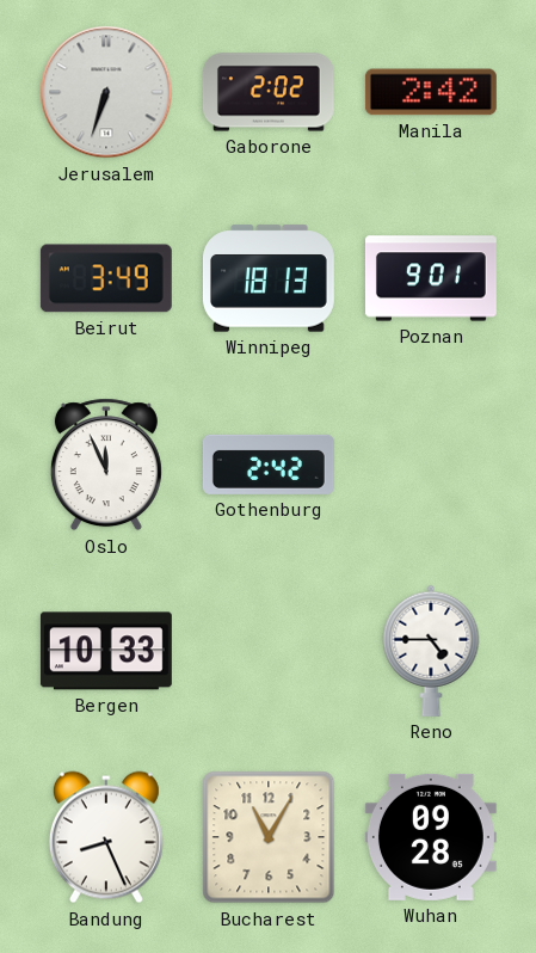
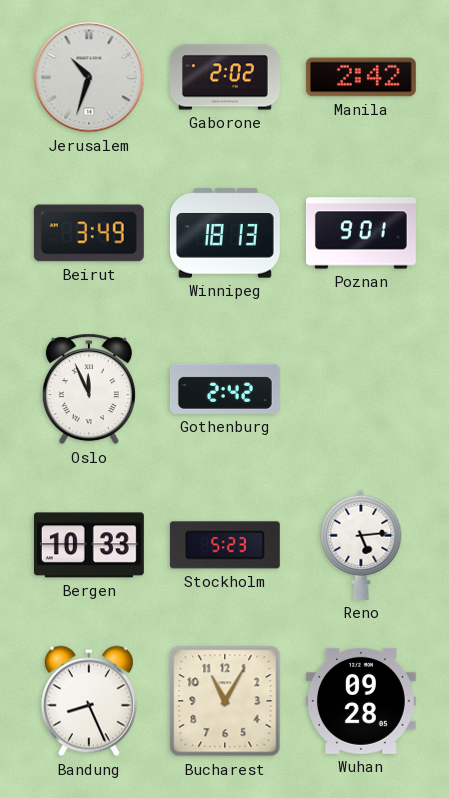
Jerusalem: 6:33 -> 10:33
Stockholm: none -> 5:23
Reno: 4:45 -> 5:14
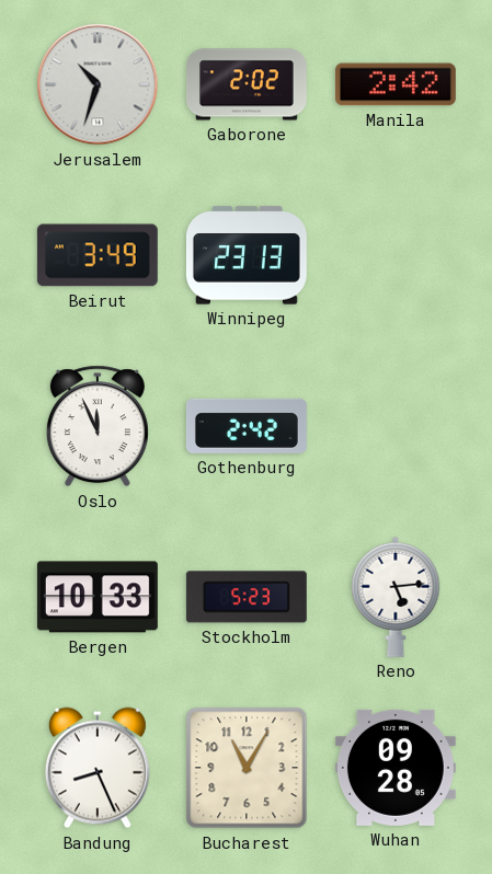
Winnipeg: 18:13 -> 23:13
Poznan: 9:01 -> none
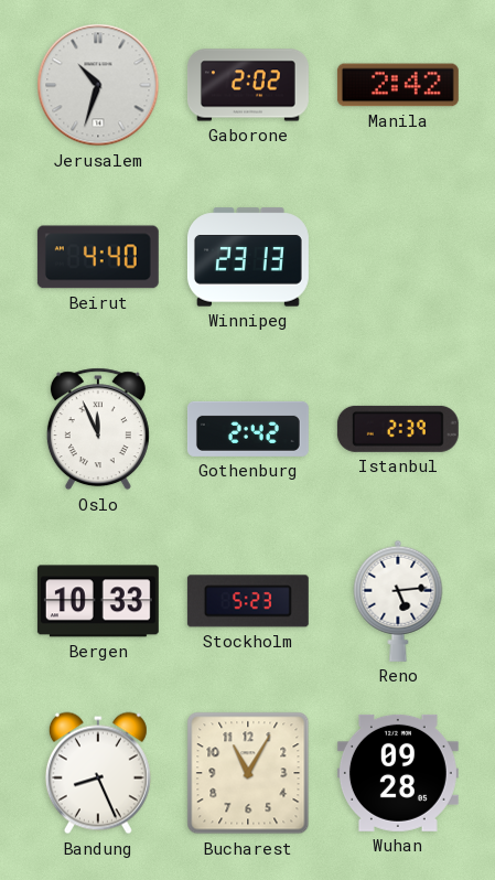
Beirut: 3:49 -> 4:40
Istanbul: none -> 2:39
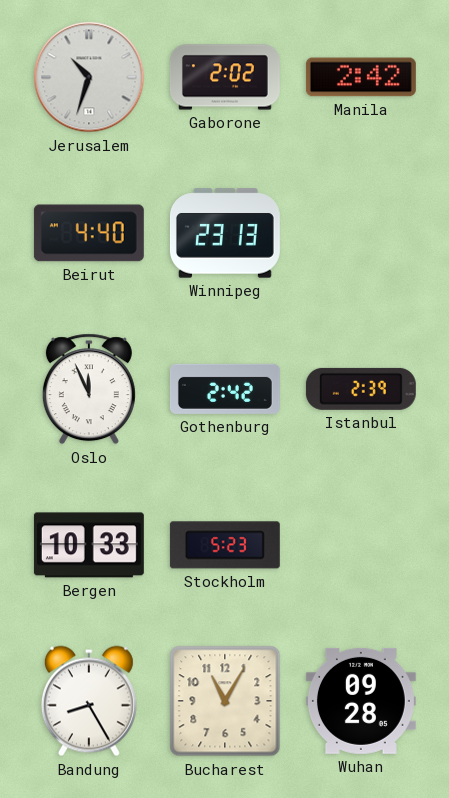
Reno: 5:14 -> none
Bandung: 8:26 -> 8:25
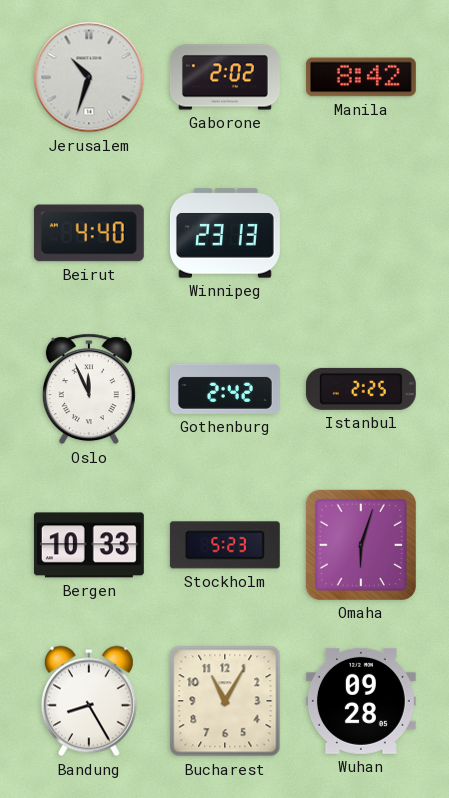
Manila: 2:42 -> 8:42
Istanbul: 2:39 -> 2:25
Omaha: none -> 6:03
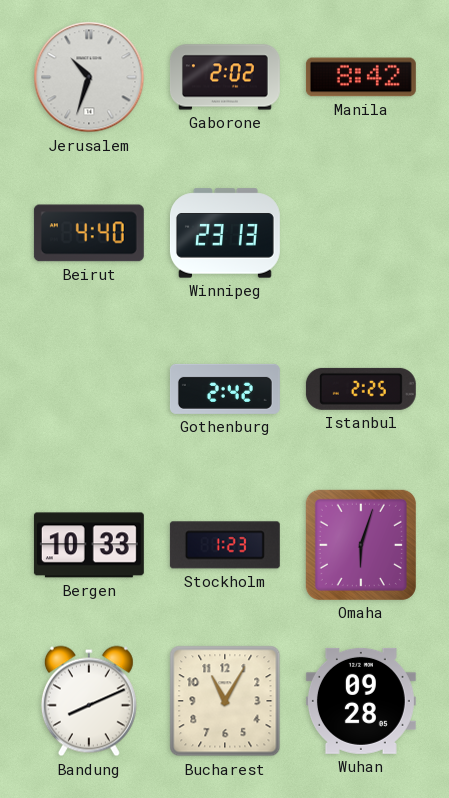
Oslo: 11:56 -> none
Stockholm: 5:23 -> 1:23
Bandung: 8:25 -> 8:11
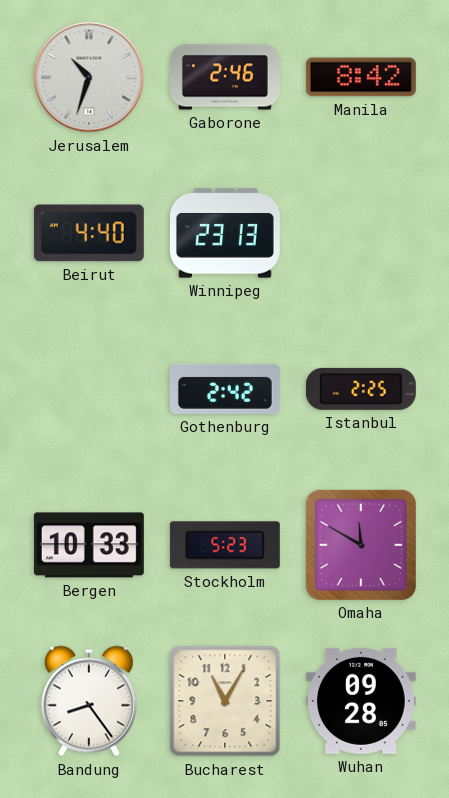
Gaborone: 2:02 -> 2:46
Stockholm: 1:23 -> 5:23
Omaha: 6:03 -> 11:50
Bandung: 8:11 -> 8:24
